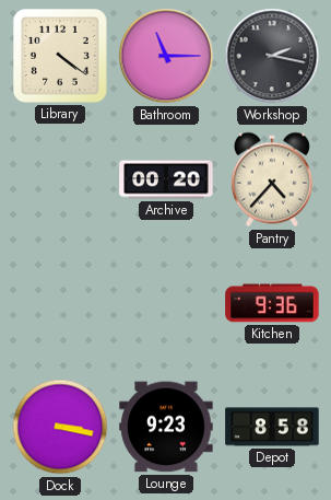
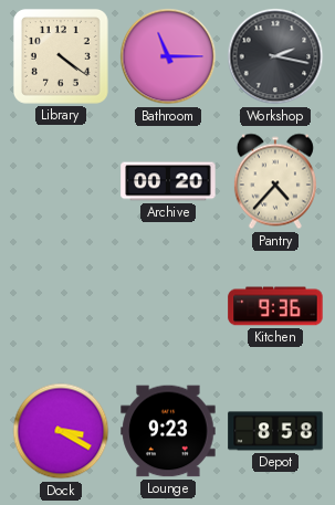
Dock: 3:17 -> 3:20
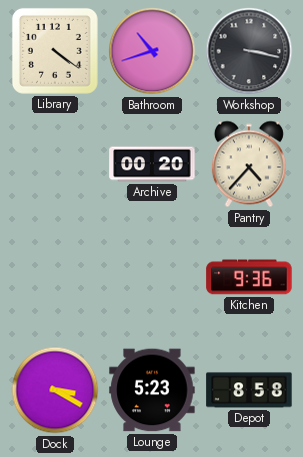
Bathroom: 11:15 -> 10:42
Workshop: 2:17 -> 3:17
Lounge: 9:23 -> 5:23
